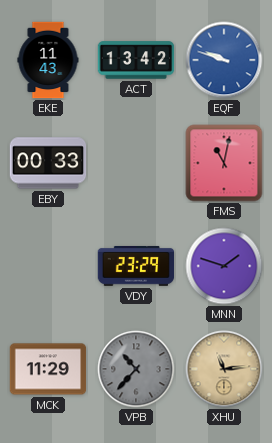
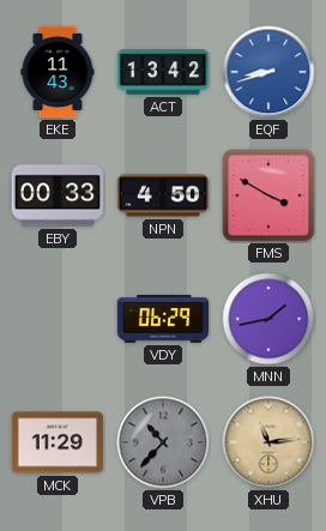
EQF: 9:48 -> 8:42
NPN: none -> 4:50
FMS: 11:02 -> 3:50
VDY: 23:29 -> 06:29
MNN: 1:48 -> 1:43
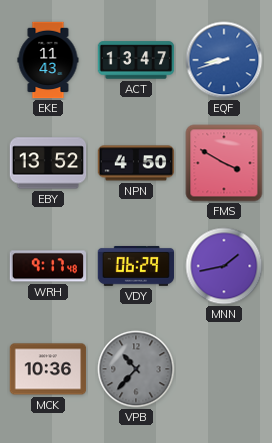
ACT: 13:42 -> 13:47
EBY: 00:33 -> 13:52
WRH: none -> 9:17
MCK: 11:29 -> 10:36
XHU: 11:14 -> none
